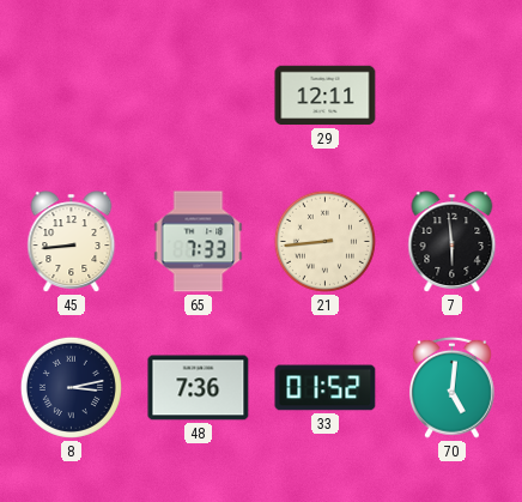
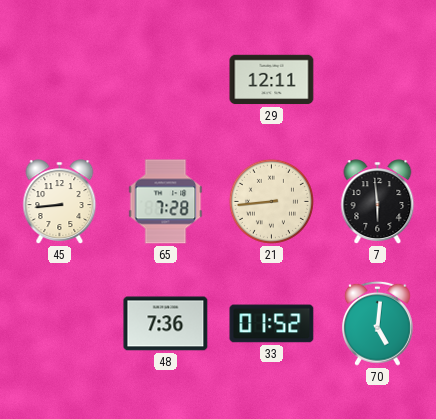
65: 7:33 -> 7:28
8: 3:13 -> none
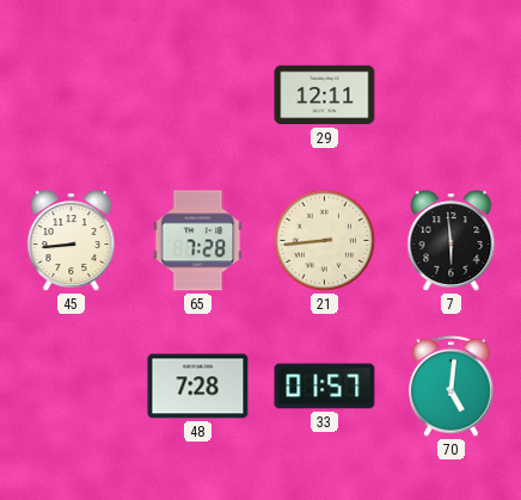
48: 7:36 -> 7:28
33: 01:52 -> 01:57
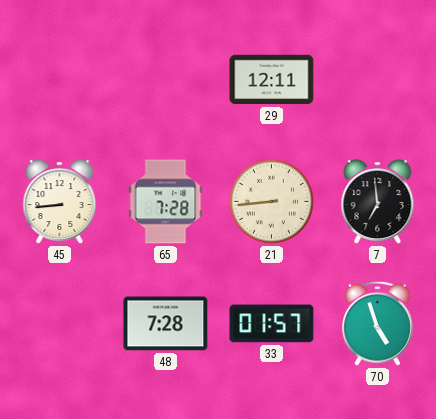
7: 5:59 -> 6:59
70: 5:01 -> 4:57
